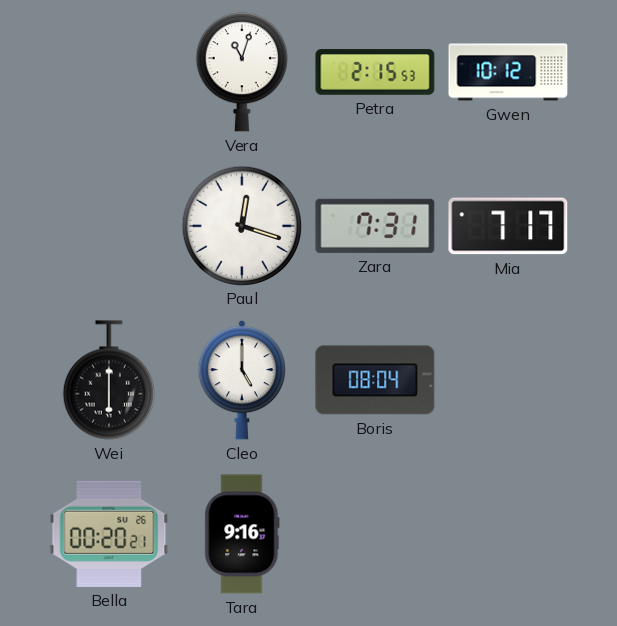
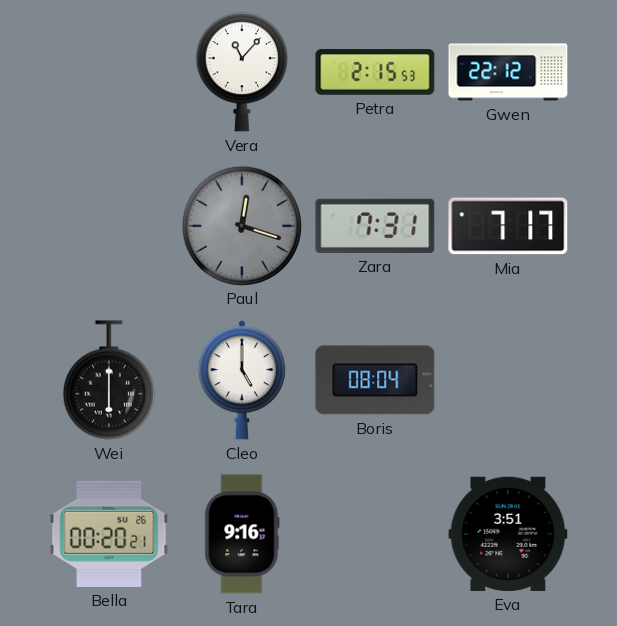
Vera: 11:03 -> 11:07
Gwen: 10:12 -> 22:12
Paul dial: white -> grey
Eva: none -> 3:51
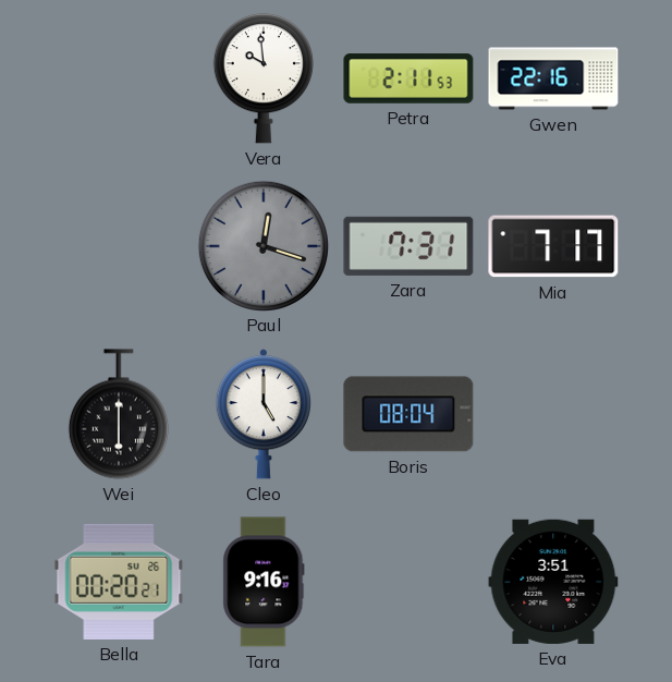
Vera: 11:07 -> 9:59
Petra: 2:15 -> 2:11
Gwen: 22:12 -> 22:16
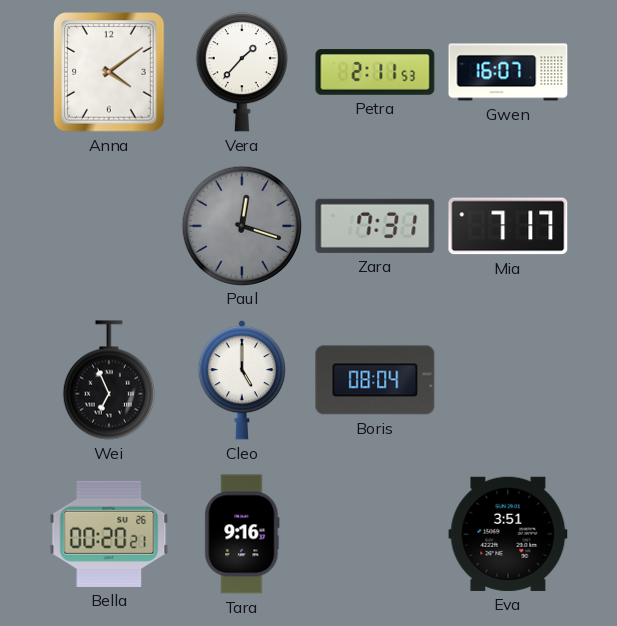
Anna: none -> 4:09
Vera: 9:59 -> 1:37
Gwen: 22:16 -> 16:07
Wei: 6:00 -> 6:56
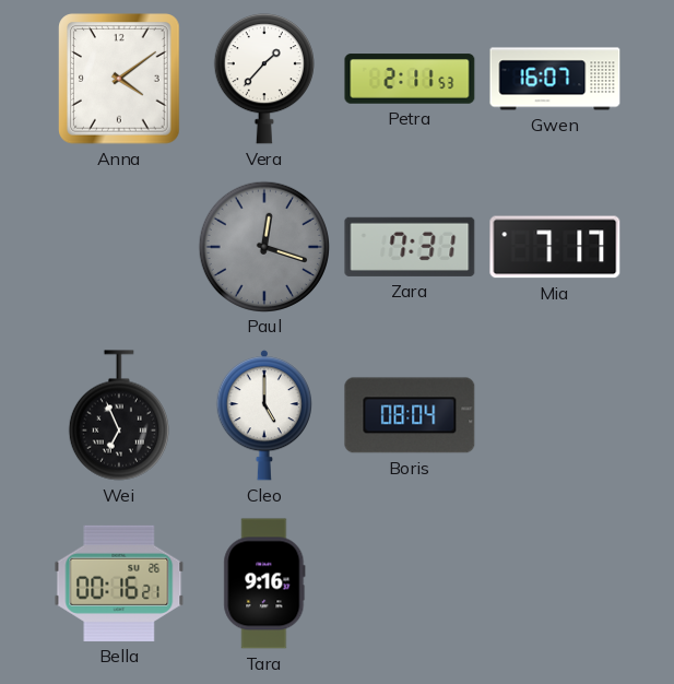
Bella: 00:20 -> 00:16
Eva: 3:51 -> none
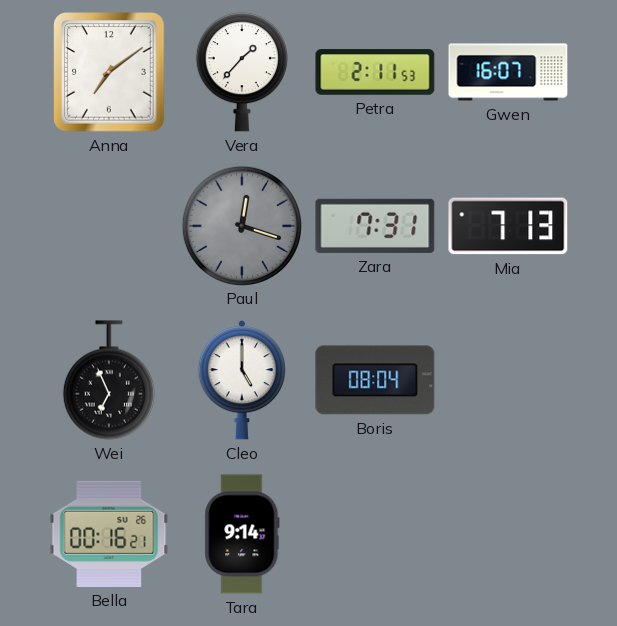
Anna: 4:09 -> 7:09
Mia: 7:17 -> 7:13
Tara: 9:16 -> 9:14
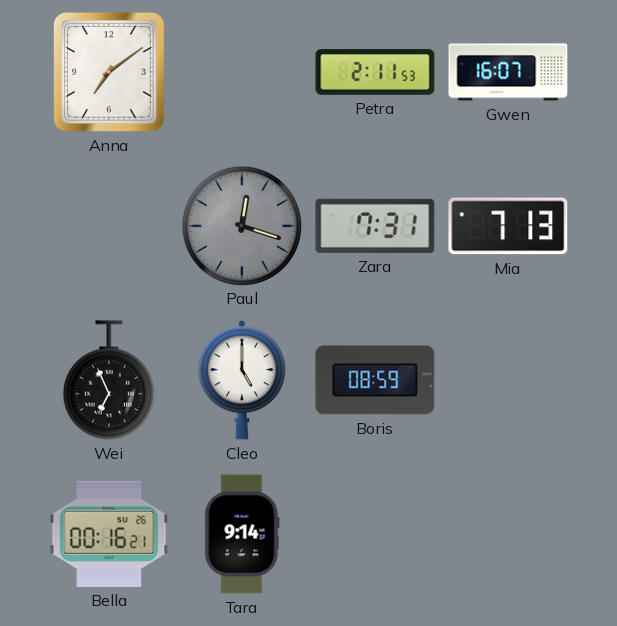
Vera: 1:37 -> none
Boris: 08:04 -> 08:59
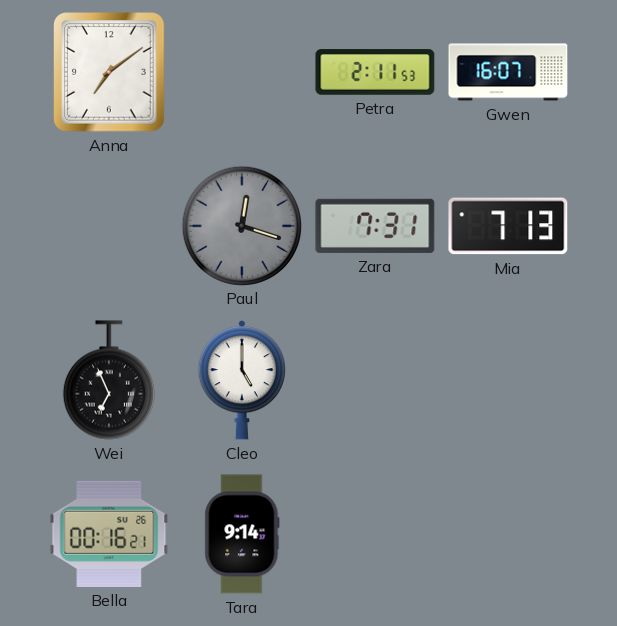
Boris: 08:59 -> none
